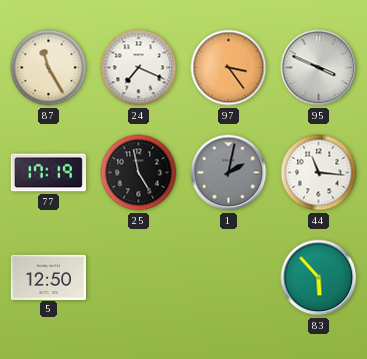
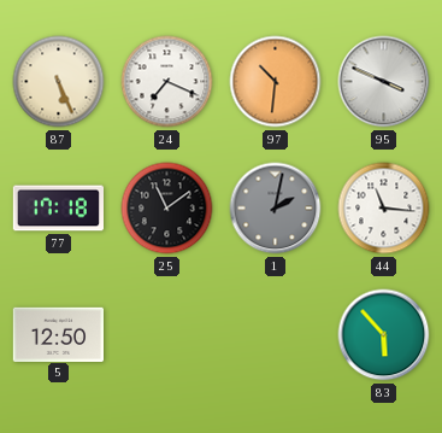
87: 11:25 -> 5:26
97: 3:24 -> 10:31
77: 17:19 -> 17:18
25: 4:58 -> 11:09
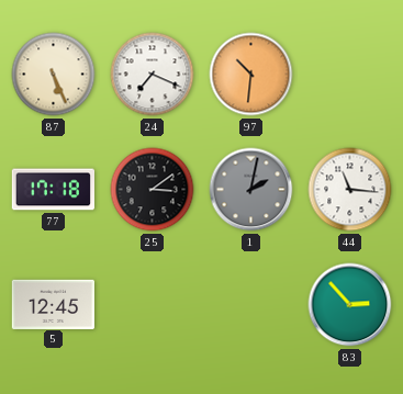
95: 3:49 -> none
25: 11:09 -> 3:09
5: 12:50 -> 12:45
83: 5:53 -> 2:53
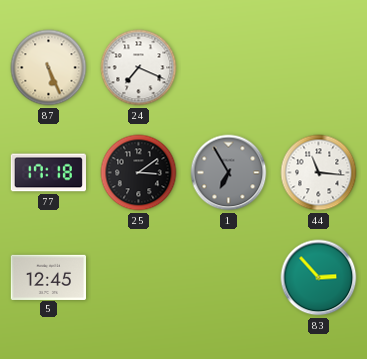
97: 10:31 -> none
1: 2:02 -> 6:55
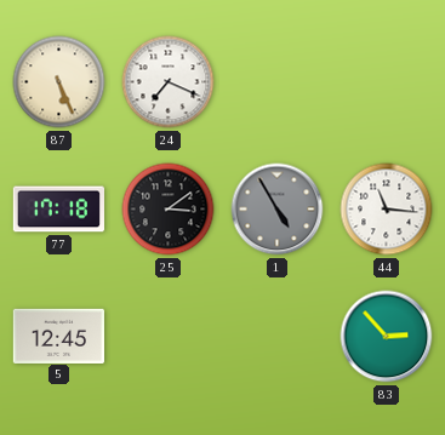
1: 6:55 -> 4:55
